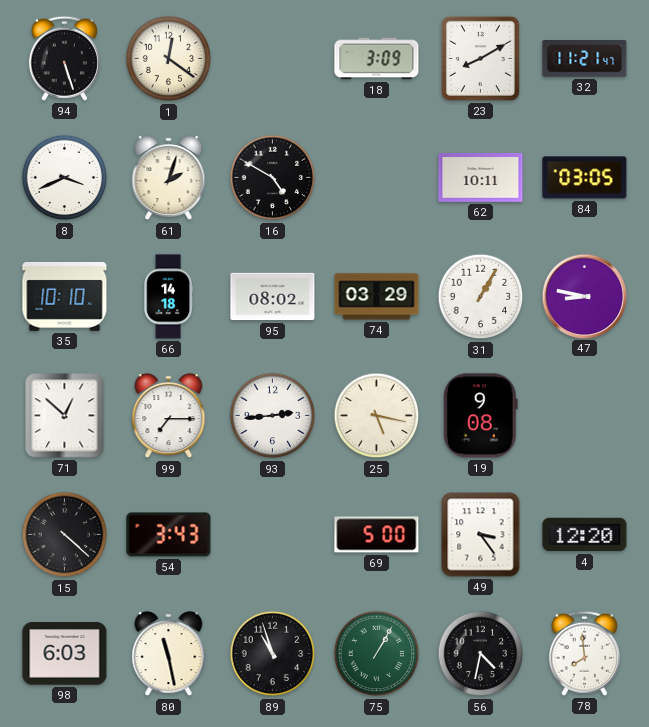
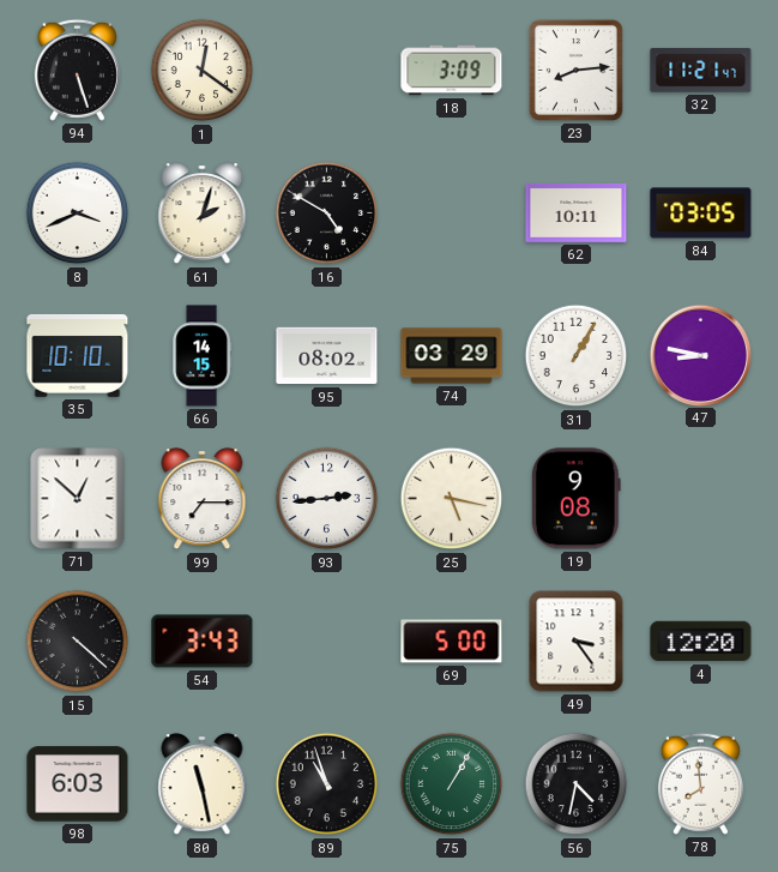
23: 8:10 -> 8:14
66: 14:18 -> 14:15
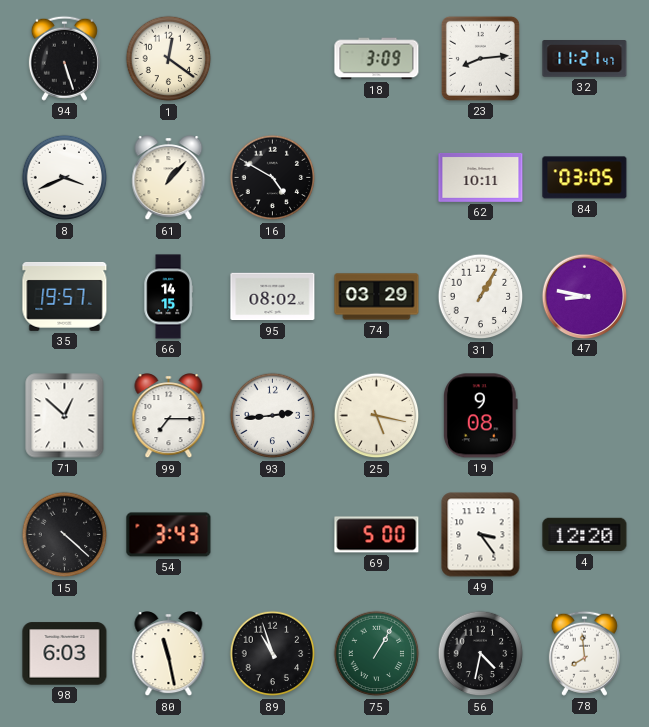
61: 2:03 -> 1:07
35: 10:10 -> 19:57
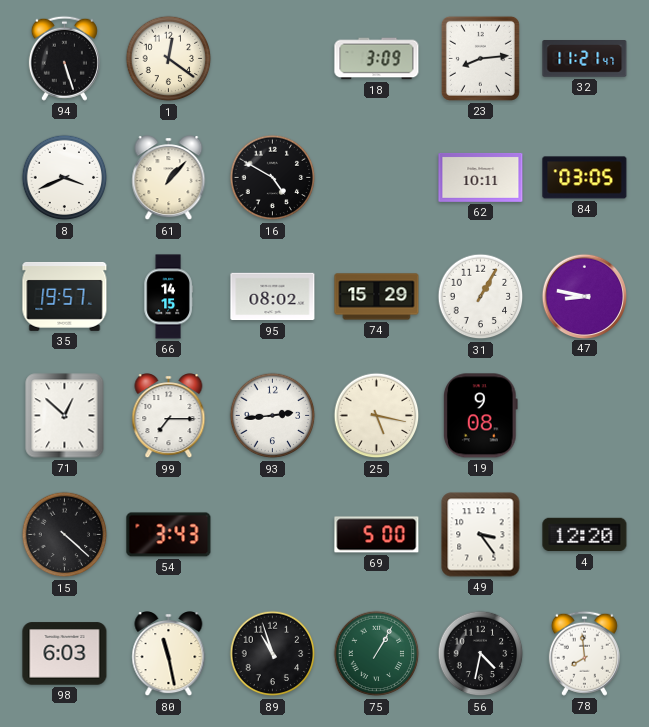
74: 03:29 -> 15:29
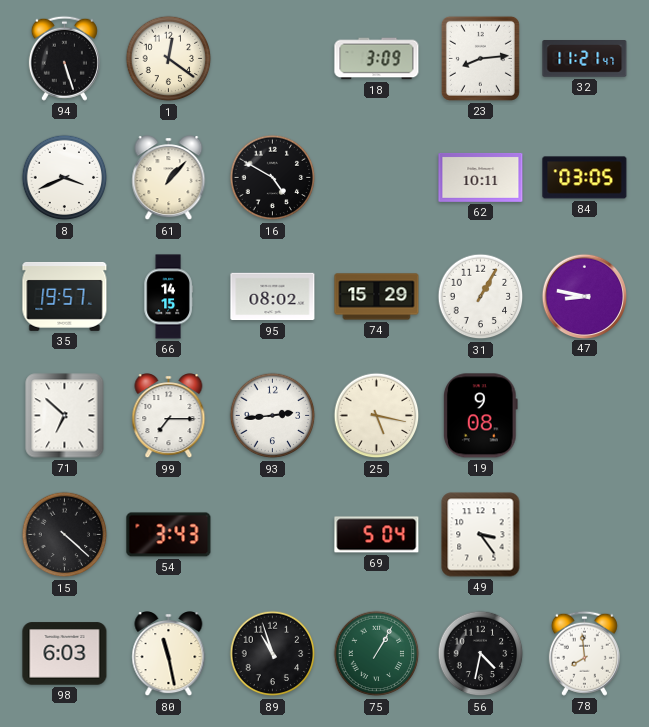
71: 12:52 -> 6:52
69: 5:00 -> 5:04
4: 12:20 -> none
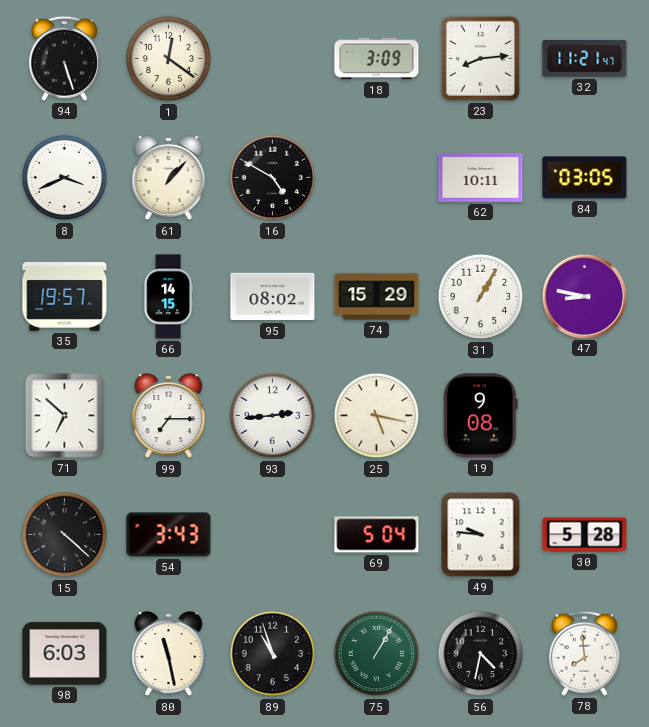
49: 3:24 -> 9:46
30: none -> 5:28
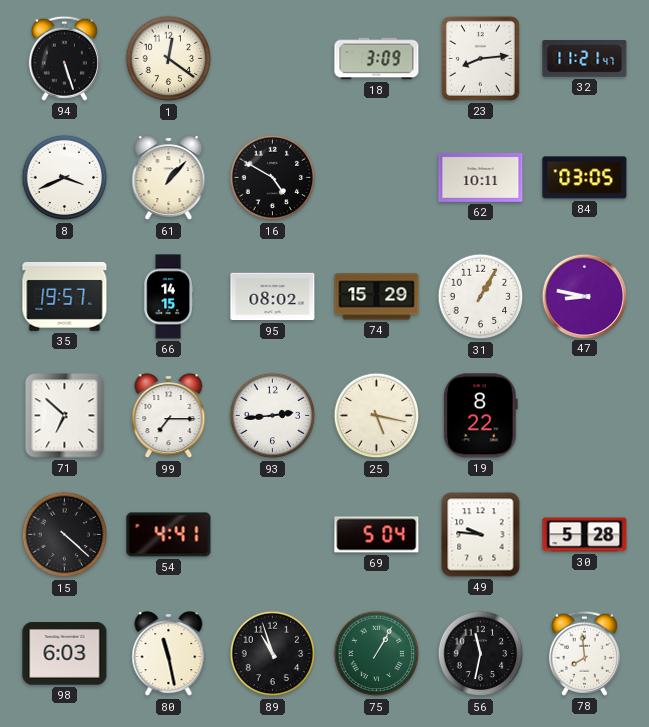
19: 9:08 -> 8:22
54: 3:43 -> 4:41
56: 4:32 -> 11:32
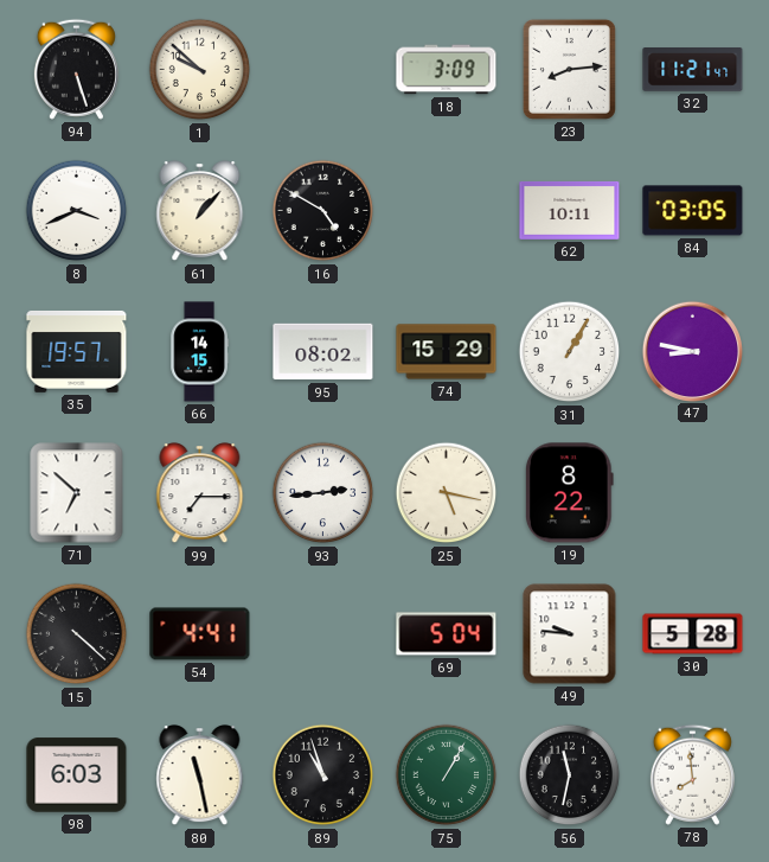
1: 12:21 -> 9:52
